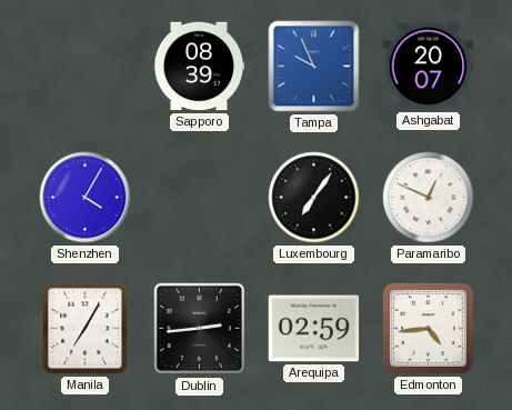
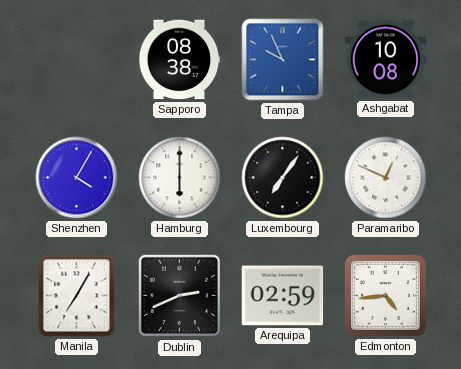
Sapporo: 08:39 -> 08:38
Ashgabat: 20:07 -> 10:08
Hamburg: none -> 6:00
Dublin: 2:44 -> 2:41
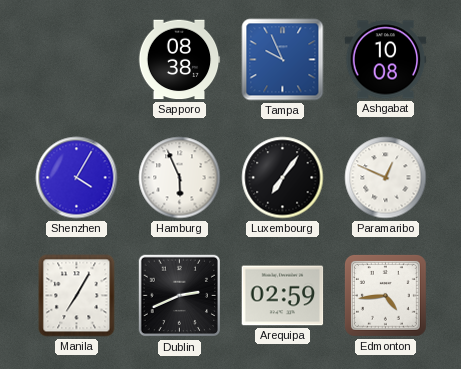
Hamburg: 6:00 -> 5:56
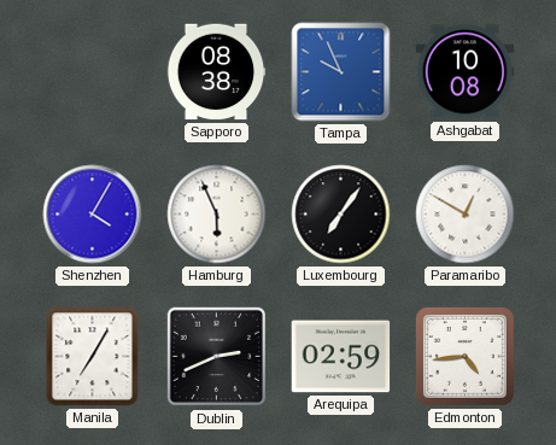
Paramaribo: 12:49 -> 12:50
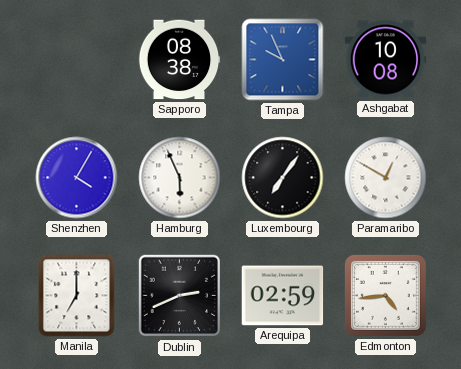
Manila: 7:05 -> 7:00
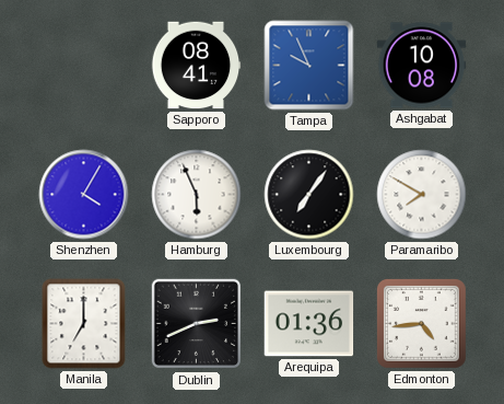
Sapporo: 08:38 -> 08:41
Paramaribo: 12:50 -> 7:50
Arequipa: 02:59 -> 01:36
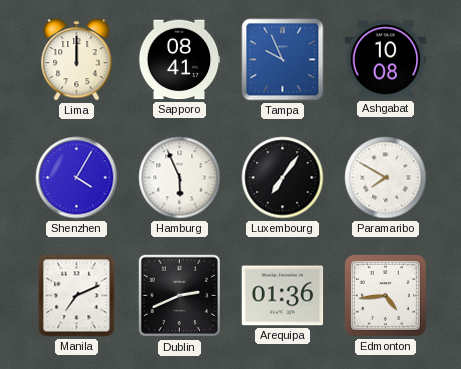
Lima: none -> 12:00
Manila: 7:00 -> 7:11
